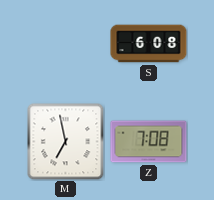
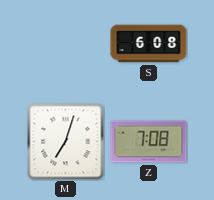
M: 6:58 -> 7:03
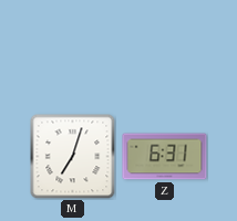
S: 6:08 -> none
Z: 7:08 -> 6:31
